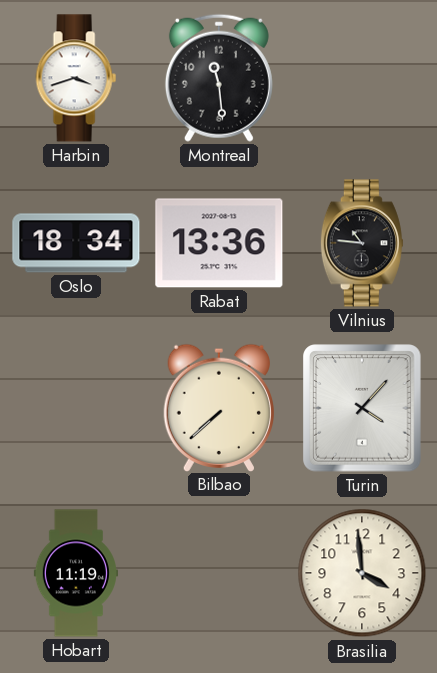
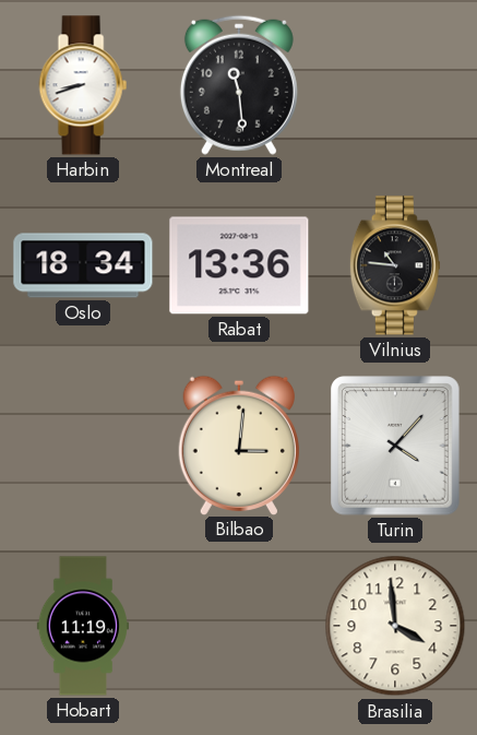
Harbin: 3:42 -> 8:42
Bilbao: 7:38 -> 3:01
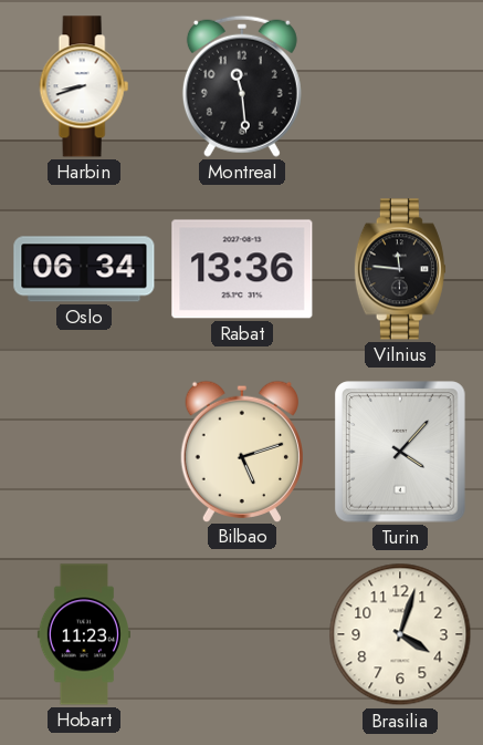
Oslo: 18:34 -> 06:34
Vilnius: 10:46 -> 11:46
Bilbao: 3:01 -> 5:12
Hobart: 11:19 -> 11:23
Brasilia: 3:59 -> 4:03
